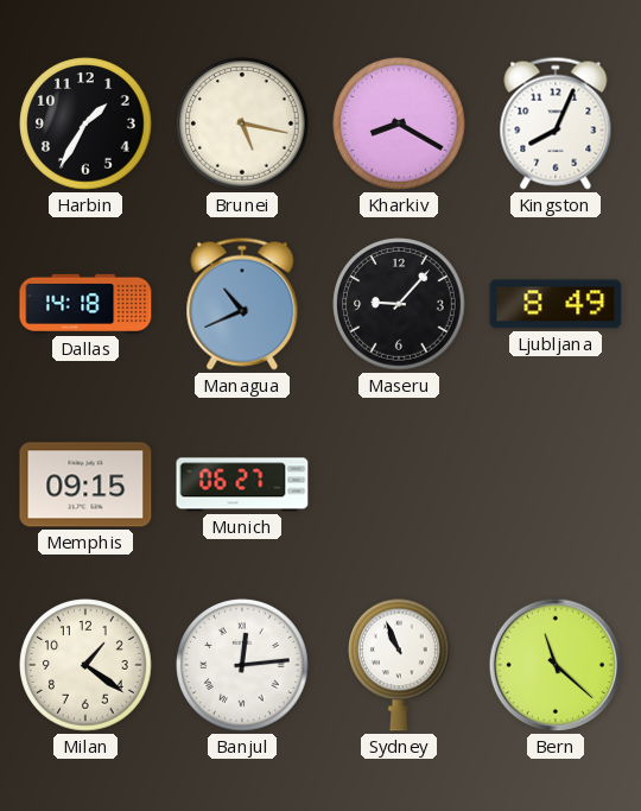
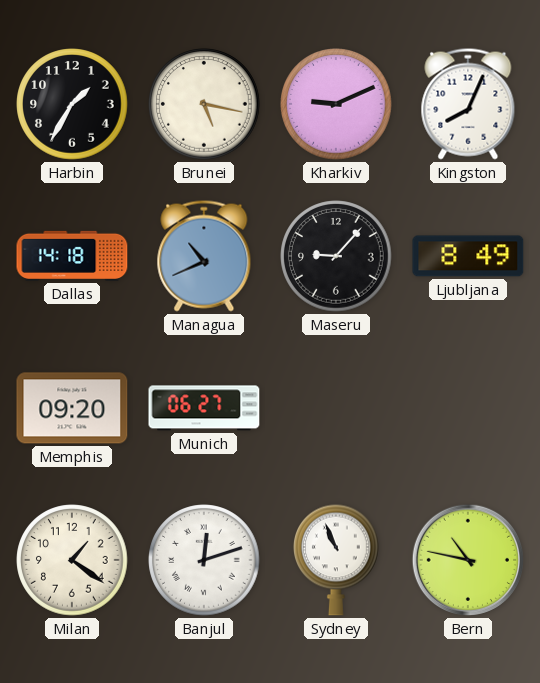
Kharkiv: 8:20 -> 9:11
Memphis: 09:15 -> 09:20
Banjul: 12:14 -> 12:12
Bern: 11:22 -> 10:47
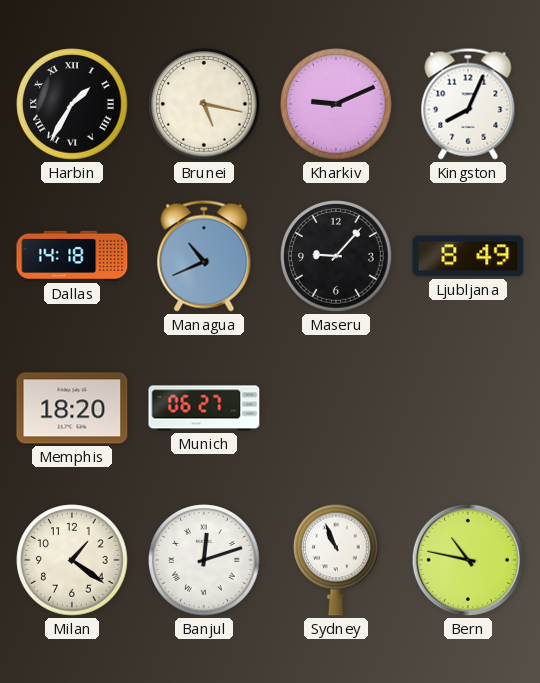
Harbin numerals: Arabic -> Roman
Memphis: 09:20 -> 18:20
